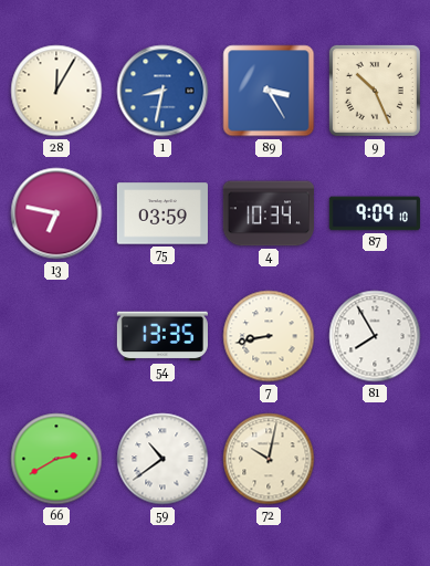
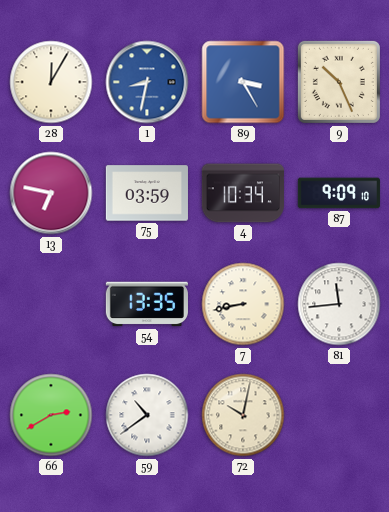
81: 7:55 -> 11:44
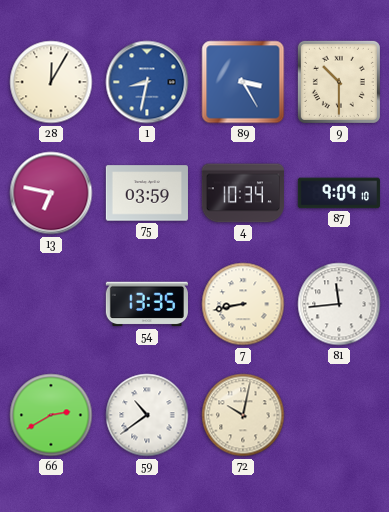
9: 10:26 -> 10:30
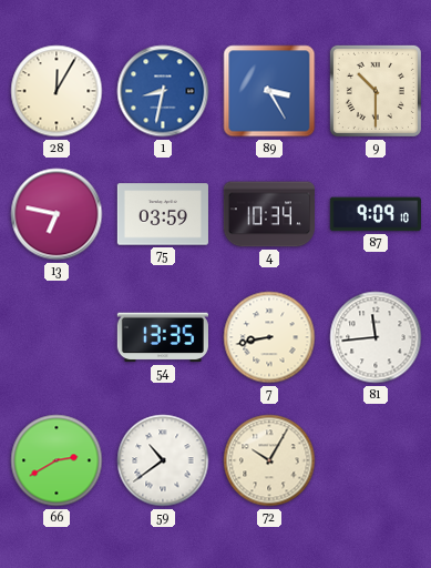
72: 10:02 -> 10:05
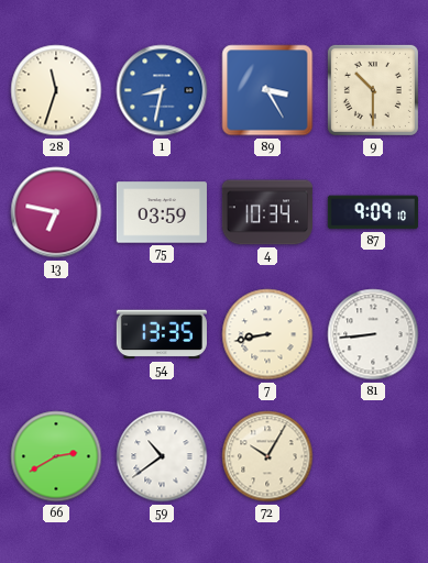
28: 12:05 -> 11:33
81: 11:44 -> 8:44
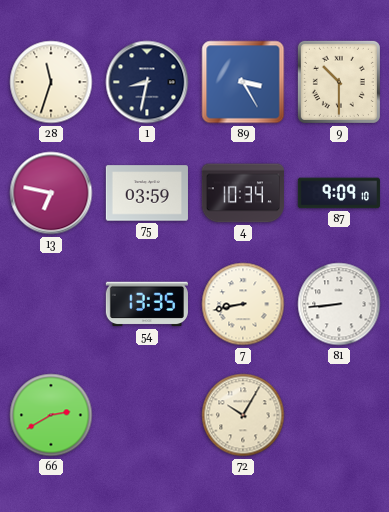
1 dial: blue -> navy
59: 10:39 -> none
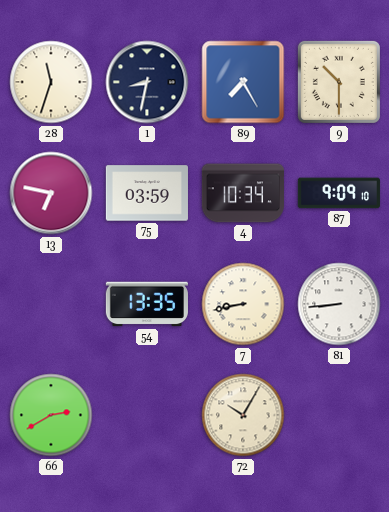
89: 3:25 -> 7:25
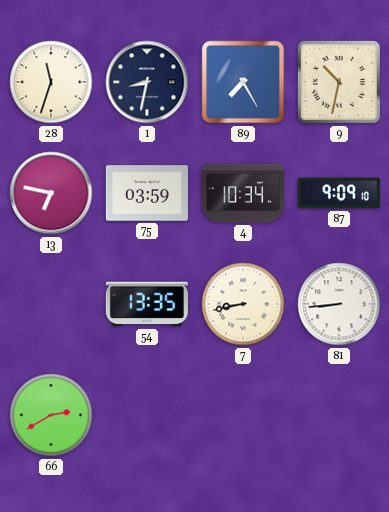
9: 10:30 -> 10:32
72: 10:05 -> none
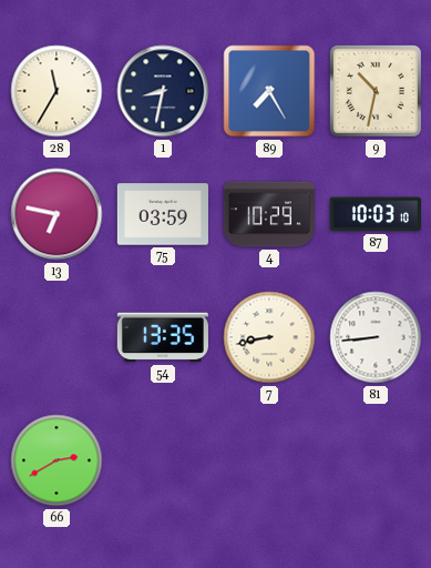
28: 11:33 -> 11:35
4: 10:34 -> 10:29
87: 9:09 -> 10:03
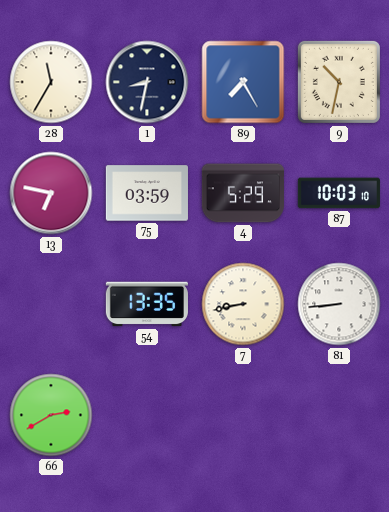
4: 10:29 -> 5:29
